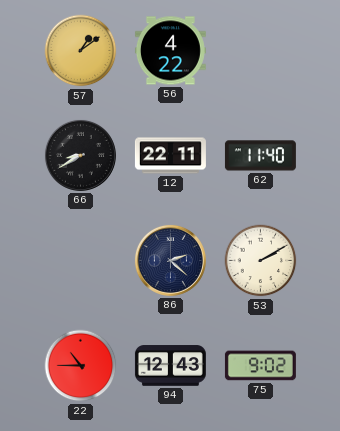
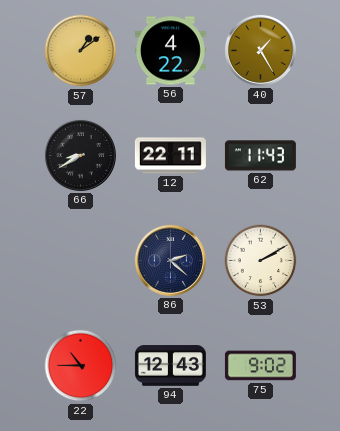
40: none -> 1:25
62: 11:40 -> 11:43
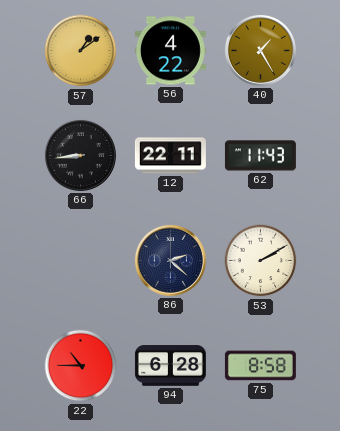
66: 8:40 -> 8:44
94: 12:43 -> 6:28
75: 9:02 -> 8:58
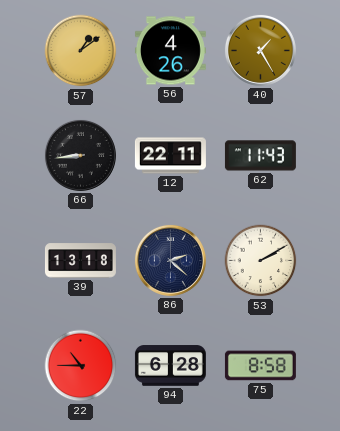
56: 4:22 -> 4:26
39: none -> 13:18
